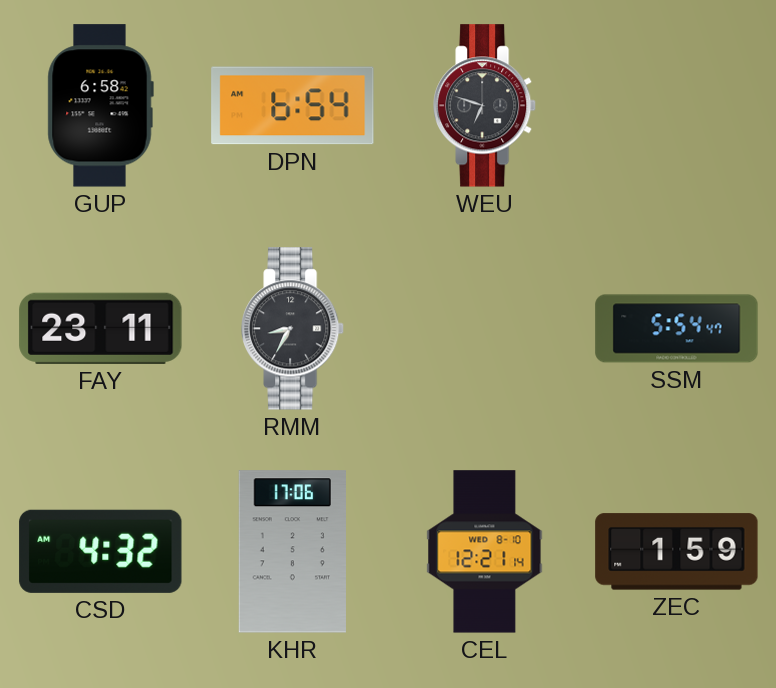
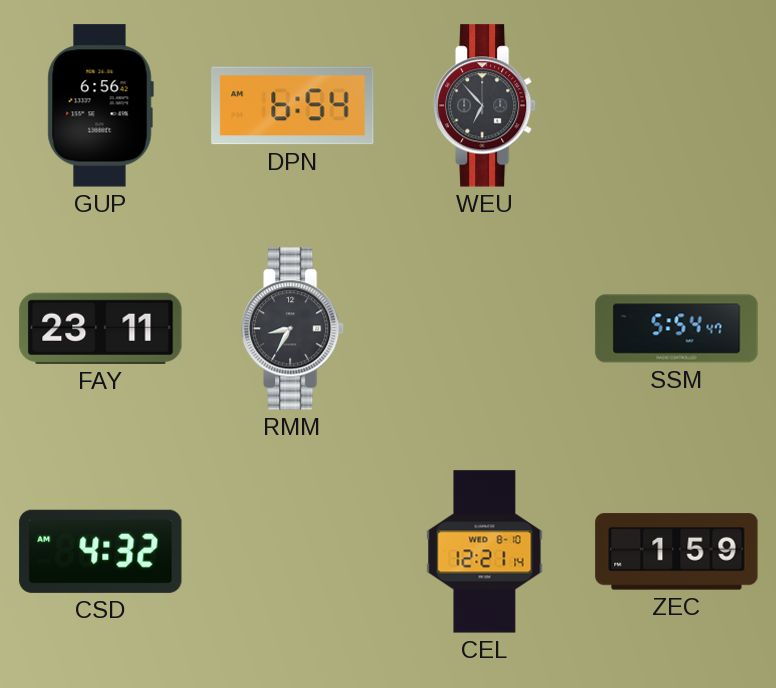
GUP: 6:58 -> 6:56
WEU: 6:48 -> 6:53
KHR: 17:06 -> none
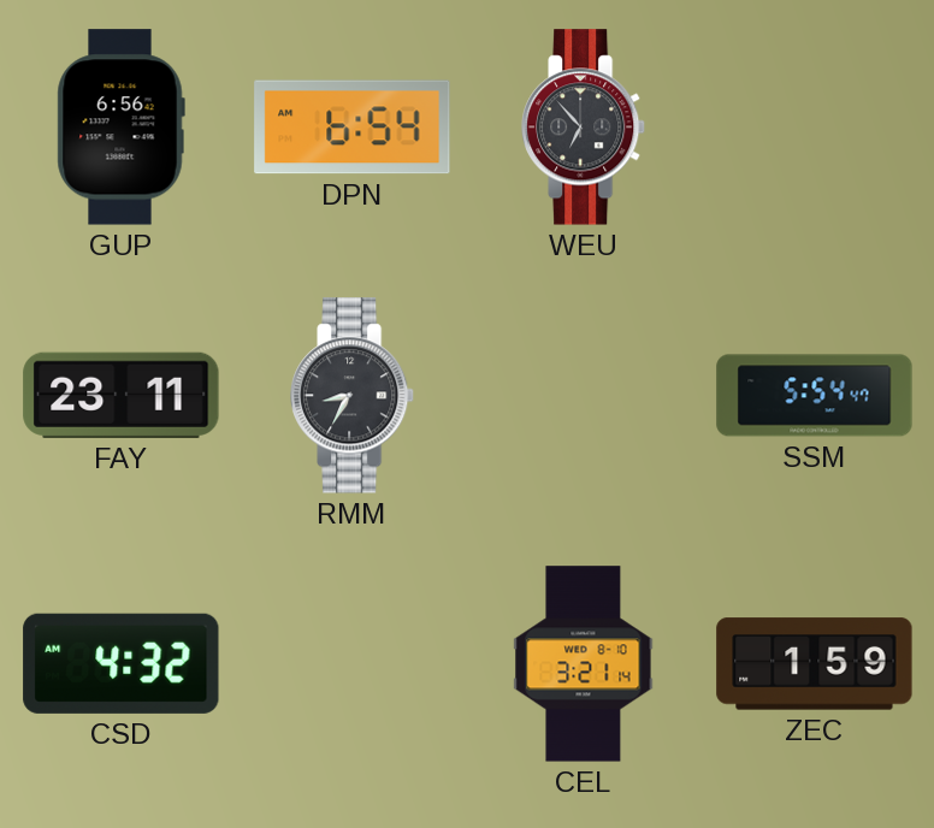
CEL: 12:21 -> 3:21
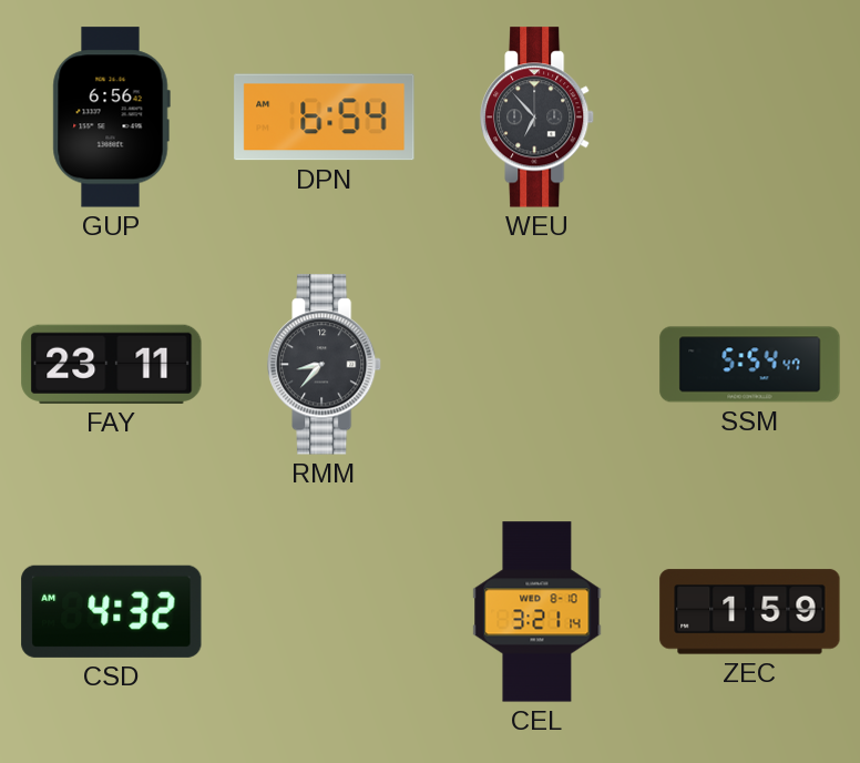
RMM: 8:35 -> 8:37
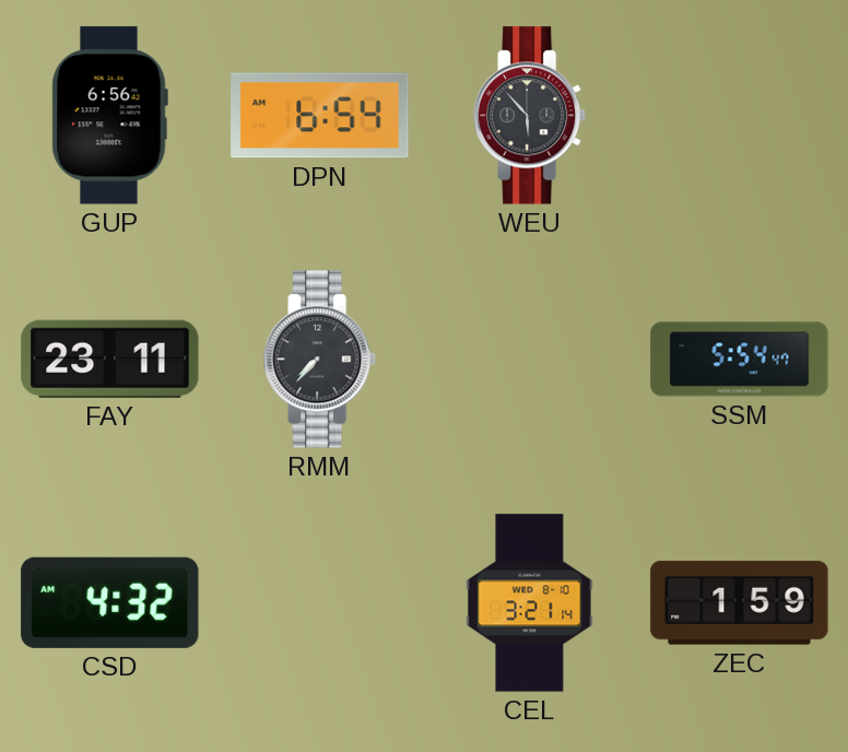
WEU: 6:53 -> 5:53
RMM: 8:37 -> 7:37
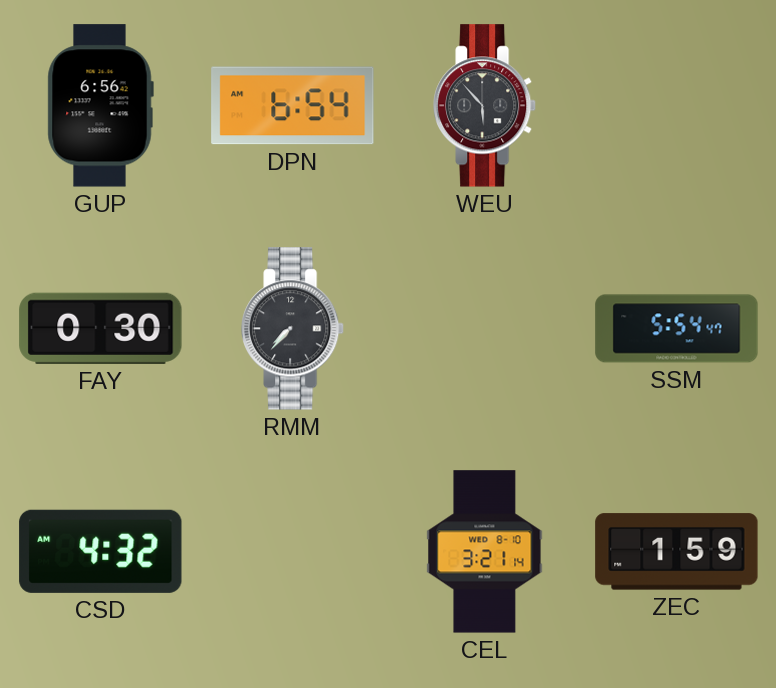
FAY: 23:11 -> 0:30
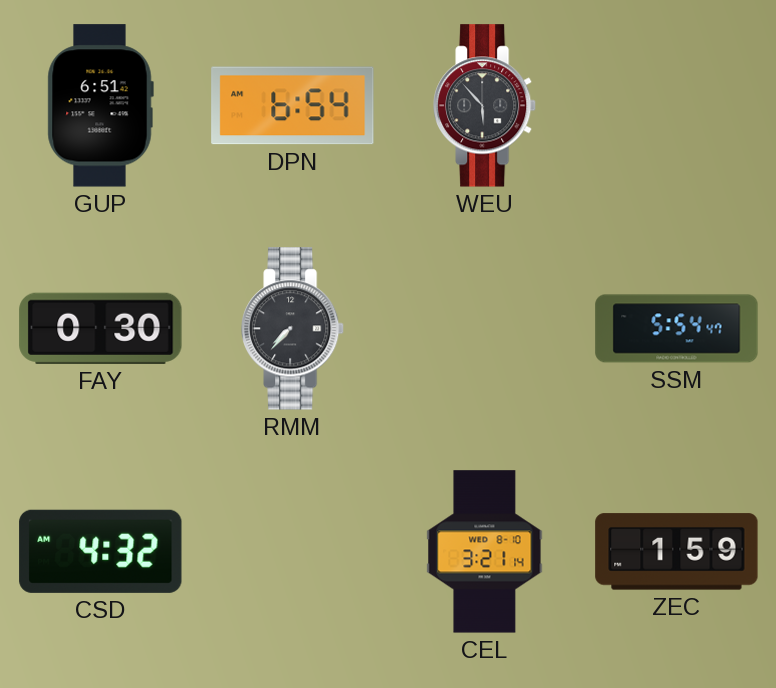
GUP: 6:56 -> 6:51
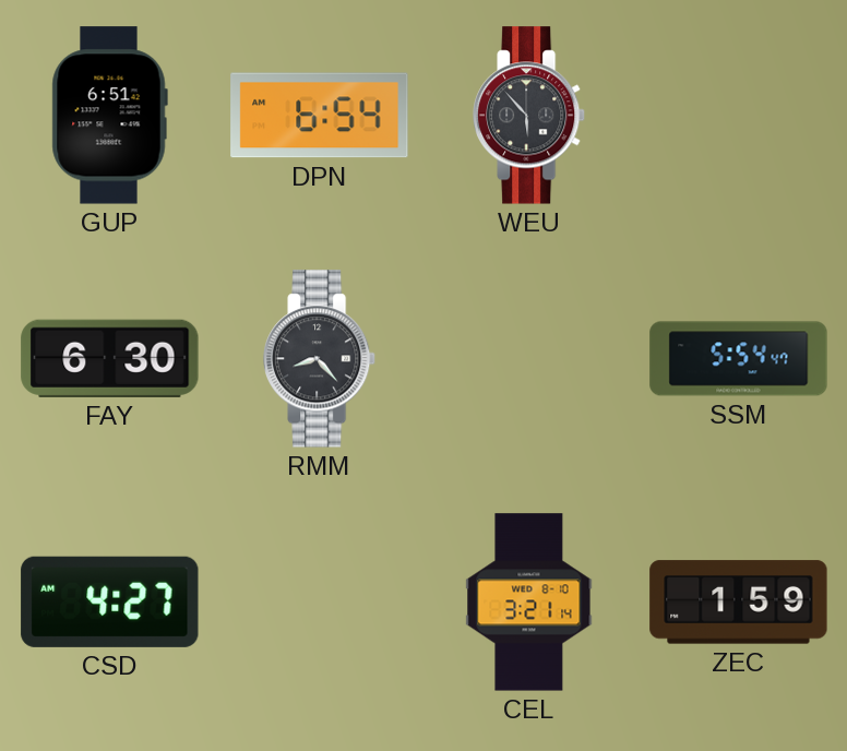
FAY: 0:30 -> 6:30
RMM: 7:37 -> 8:23
CSD: 4:32 -> 4:27
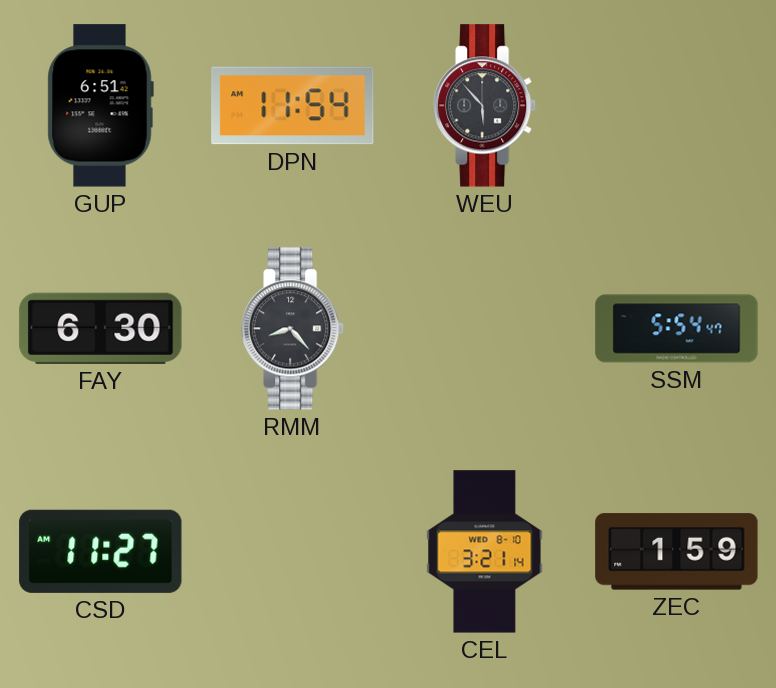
DPN: 6:54 -> 11:54
CSD: 4:27 -> 11:27
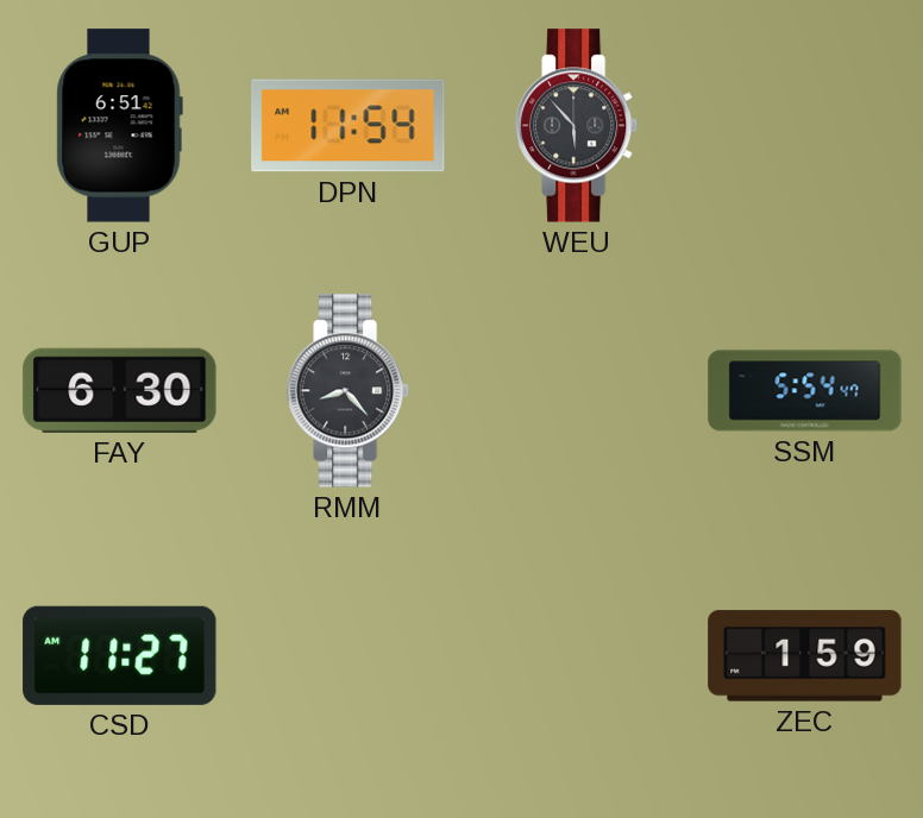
CEL: 3:21 -> none
